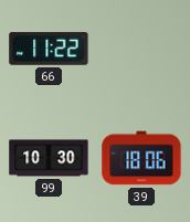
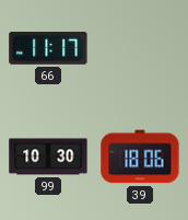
66: 11:22 -> 11:17
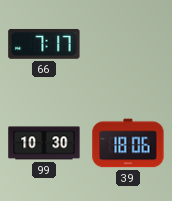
66: 11:17 -> 7:17
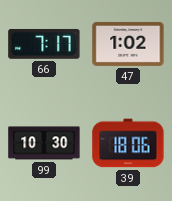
47: none -> 1:02
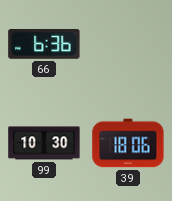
66: 7:17 -> 6:36
47: 1:02 -> none
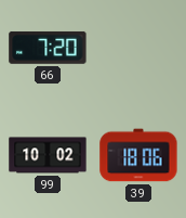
66: 6:36 -> 7:20
99: 10:30 -> 10:02
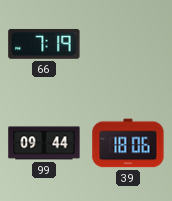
66: 7:20 -> 7:19
99: 10:02 -> 09:44
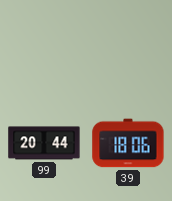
66: 7:19 -> none
99: 09:44 -> 20:44
